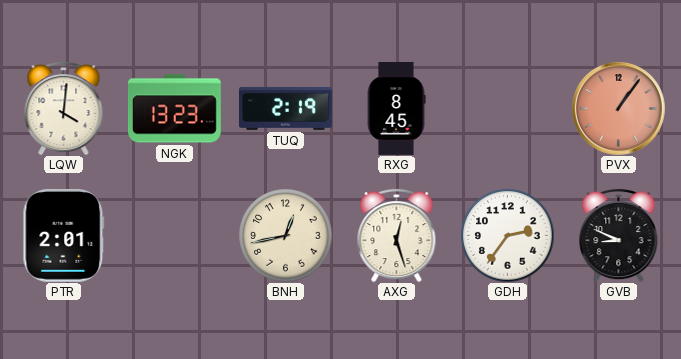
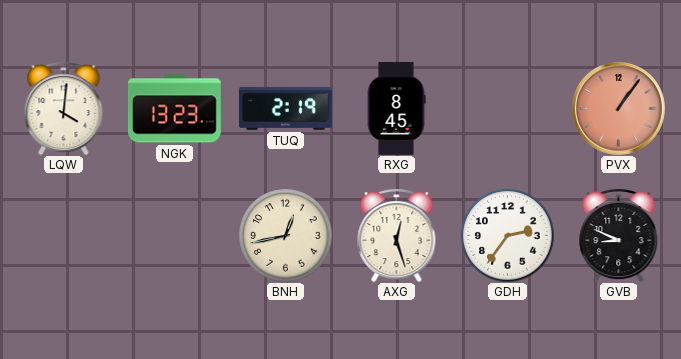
PTR: 2:01 -> none
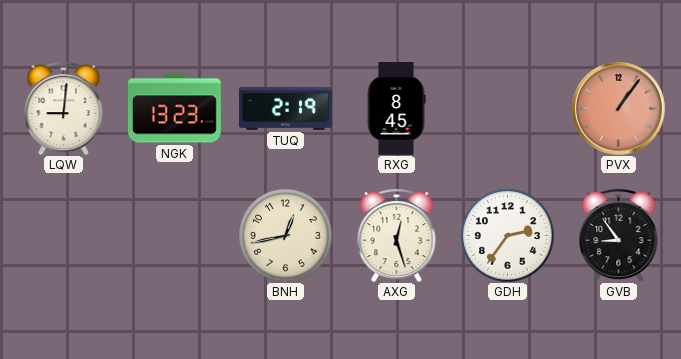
LQW: 4:01 -> 9:01
GVB: 8:49 -> 8:54
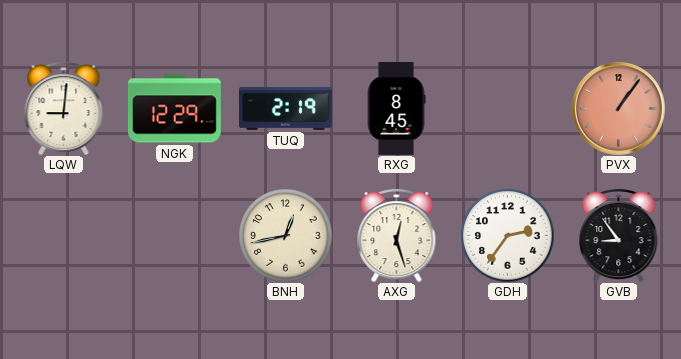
NGK: 13:23 -> 12:29
